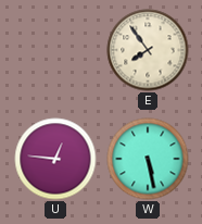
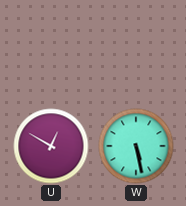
E: 7:54 -> none
U: 12:46 -> 12:50
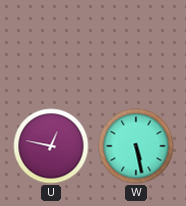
U: 12:50 -> 12:47
